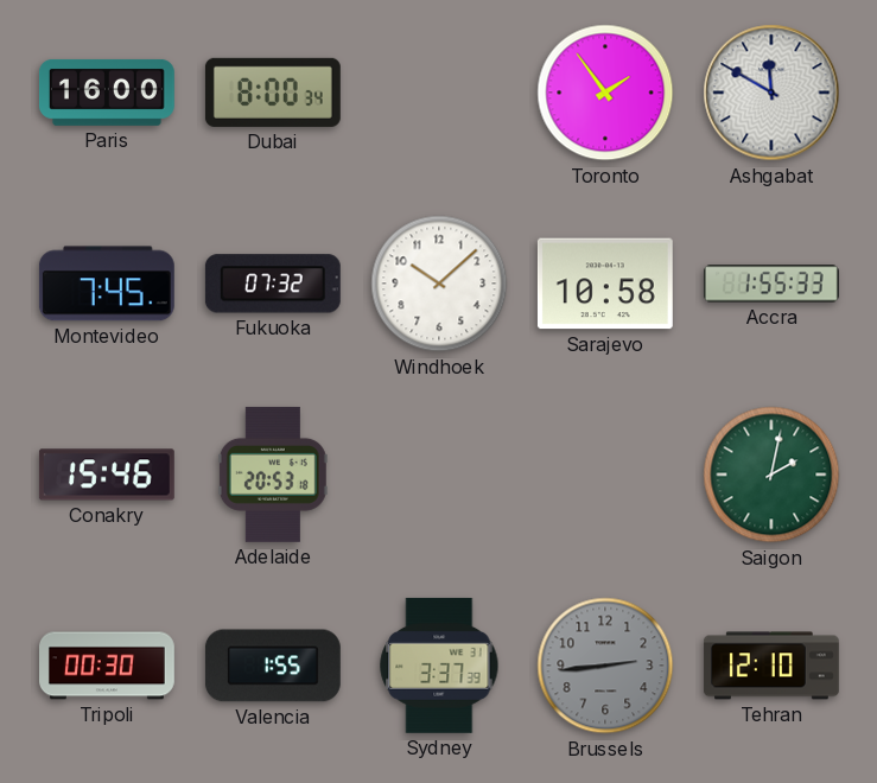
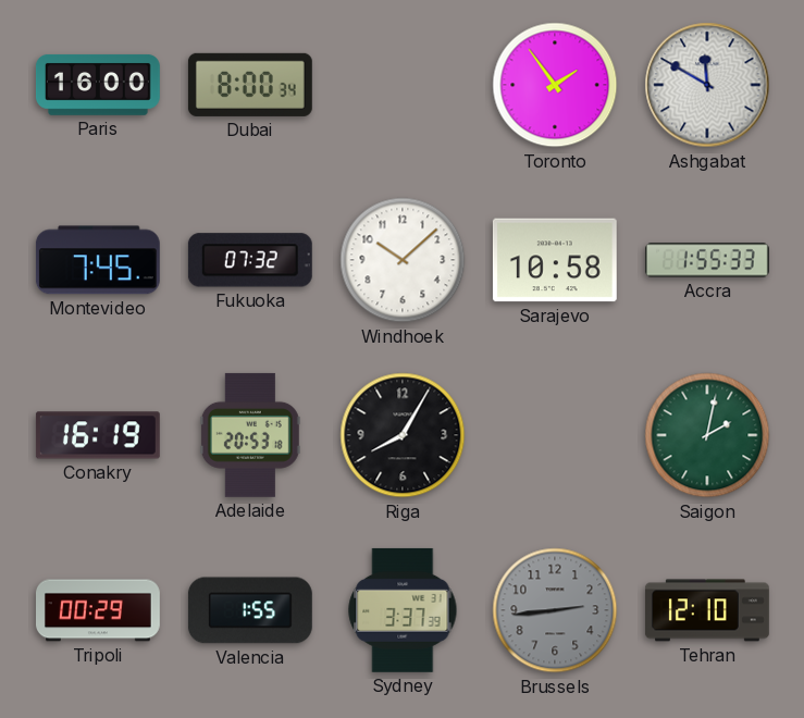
Conakry: 15:46 -> 16:19
Riga: none -> 8:05
Tripoli: 00:30 -> 00:29
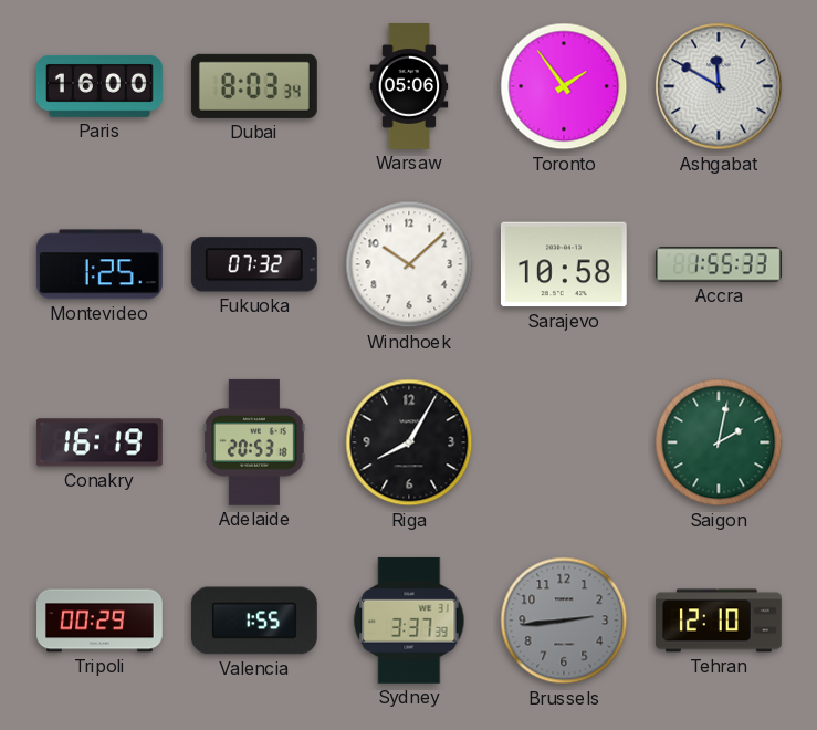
Dubai: 8:00 -> 8:03
Warsaw: none -> 05:06
Montevideo: 7:45 -> 1:25
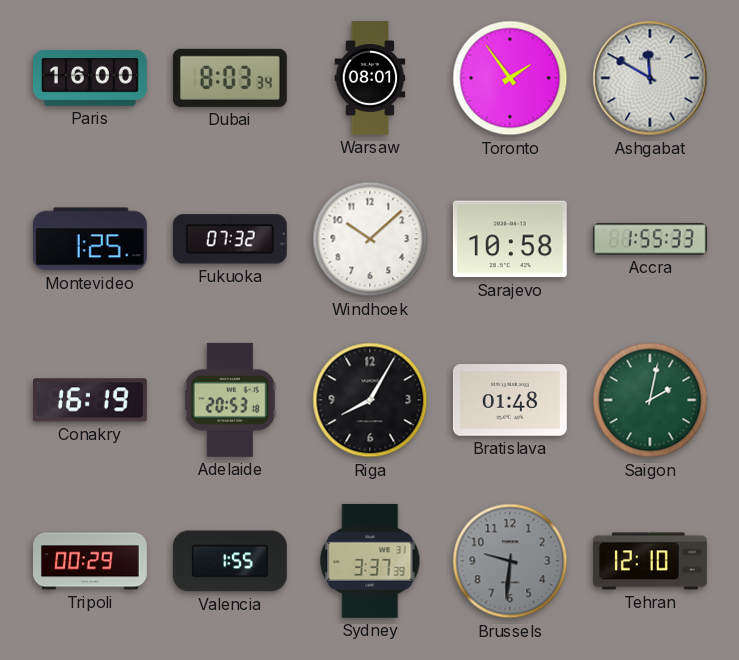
Warsaw: 05:06 -> 08:01
Bratislava: none -> 01:48
Brussels: 2:44 -> 9:31
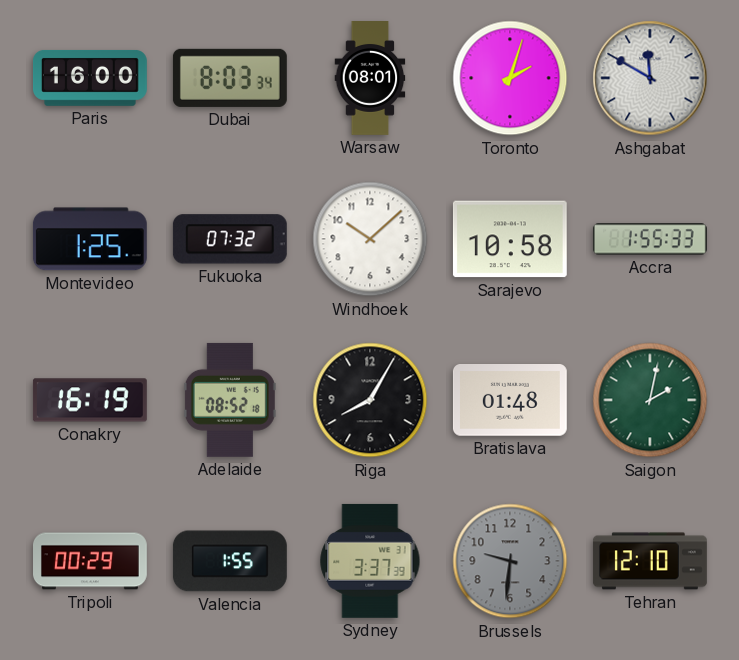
Toronto: 1:54 -> 2:03
Adelaide: 20:53 -> 08:52
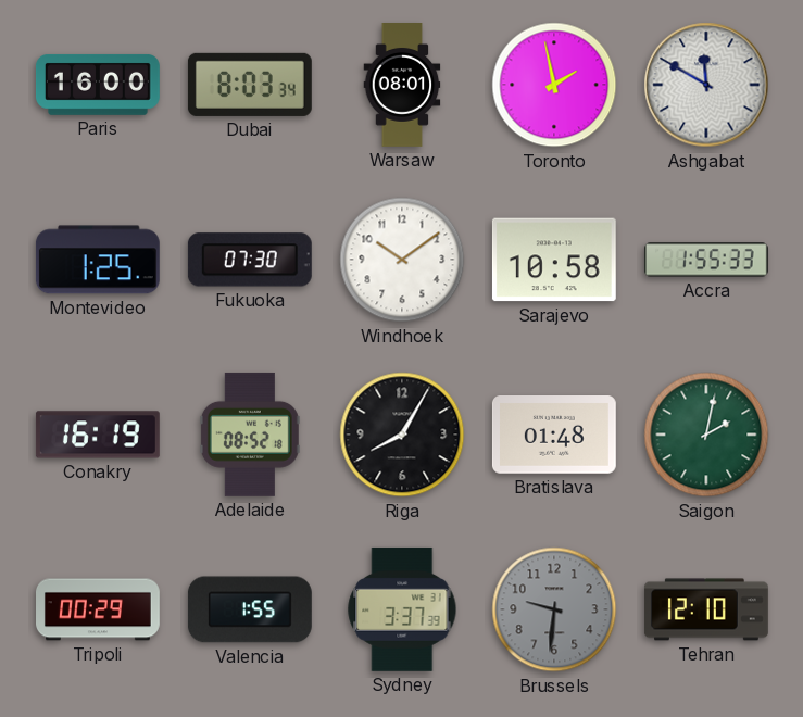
Toronto: 2:03 -> 1:58
Fukuoka: 07:32 -> 07:30
Windhoek: 10:08 -> 10:09
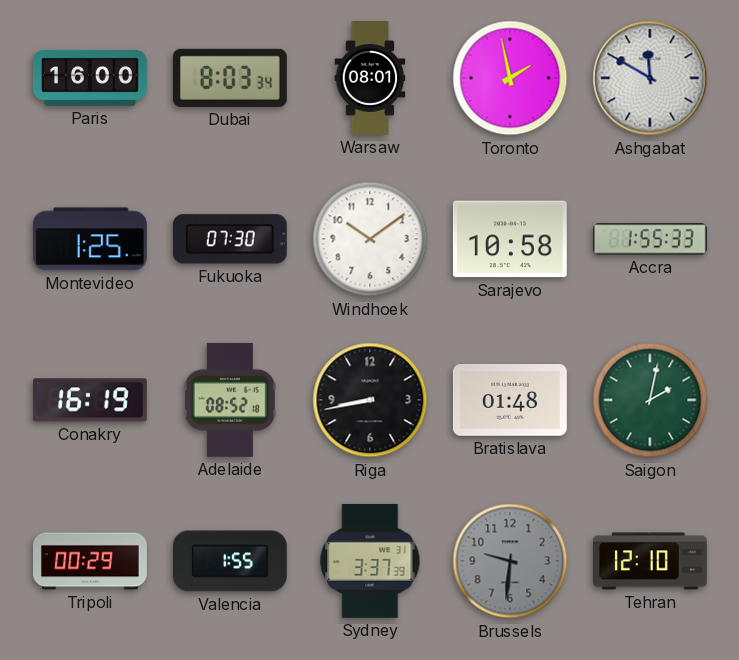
Riga: 8:05 -> 8:43
